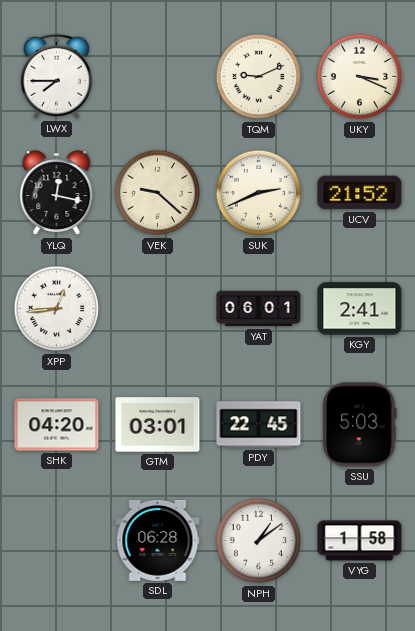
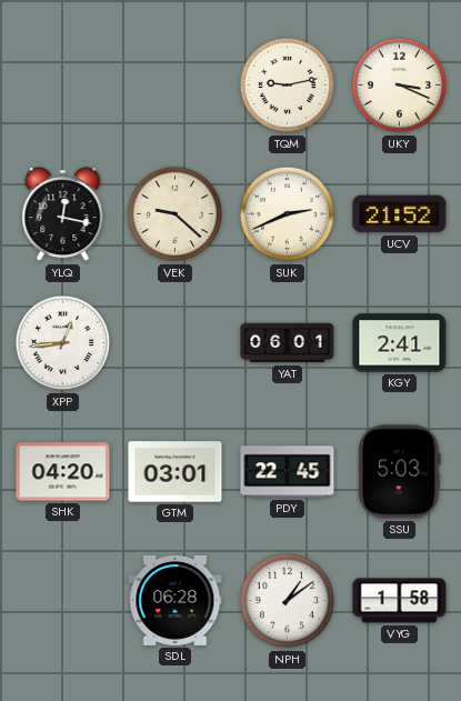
LWX: 7:45 -> none
TQM: 9:11 -> 9:13
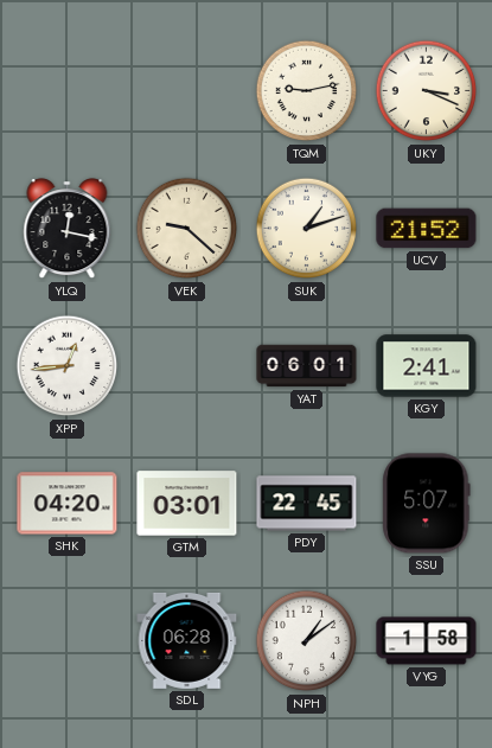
SUK: 2:41 -> 1:12
SSU: 5:03 -> 5:07
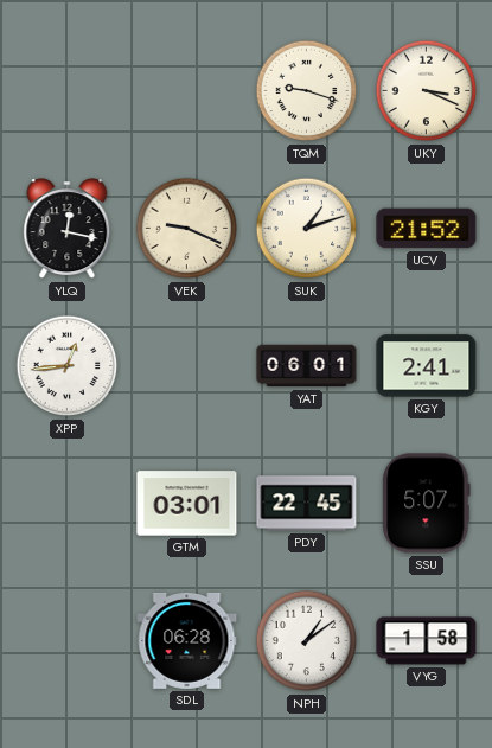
TQM: 9:13 -> 9:18
VEK: 9:22 -> 9:19
SHK: 04:20 -> none
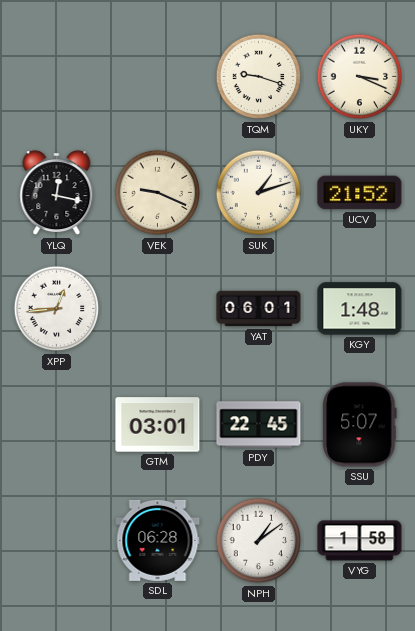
KGY: 2:41 -> 1:48
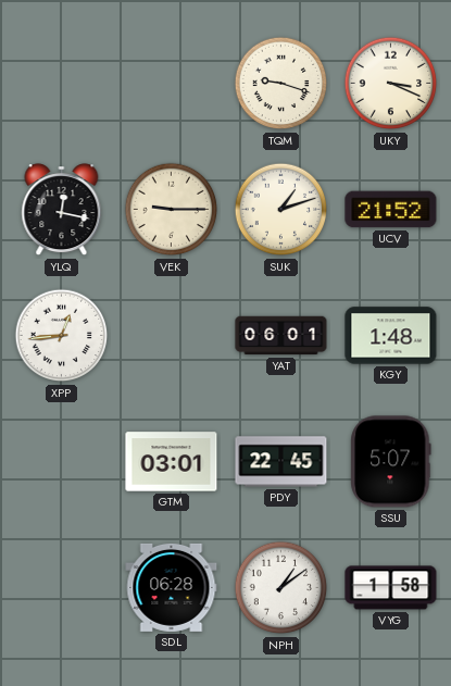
VEK: 9:19 -> 9:15
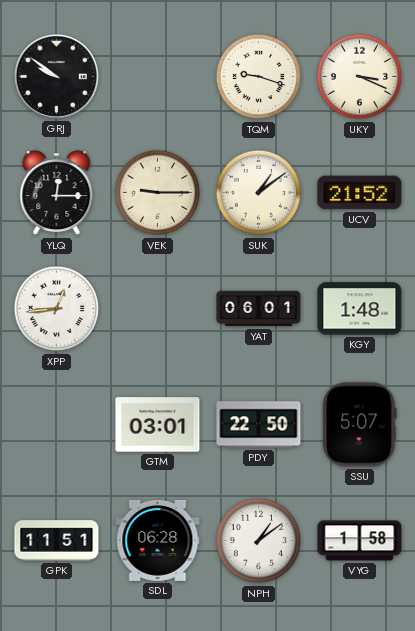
GRJ: none -> 9:51
YLQ: 12:17 -> 12:15
SUK: 1:12 -> 1:09
PDY: 22:45 -> 22:50
GPK: none -> 11:51
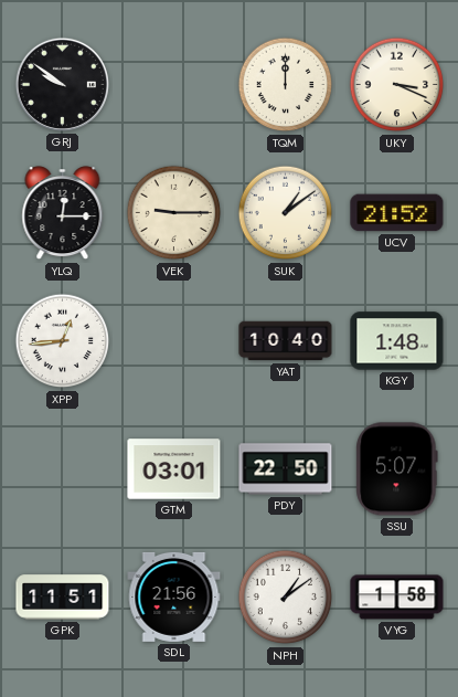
TQM: 9:18 -> 12:00
YAT: 06:01 -> 10:40
SDL: 06:28 -> 21:56
